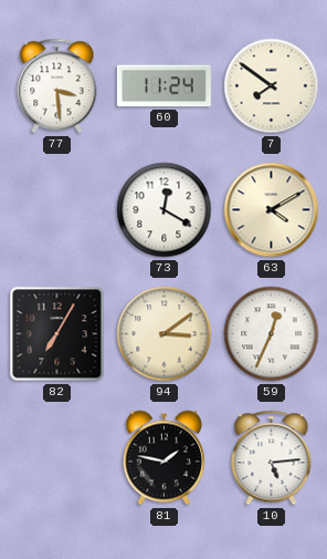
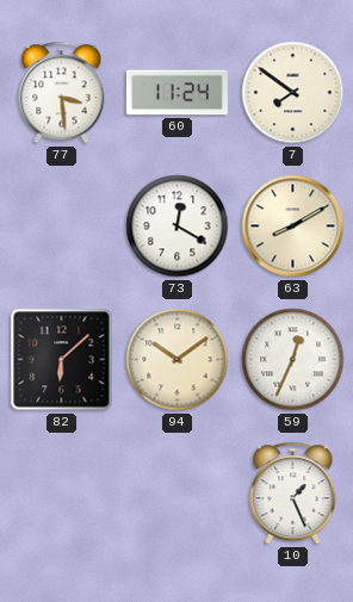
63: 4:10 -> 8:10
82: 7:05 -> 6:08
94: 3:09 -> 10:09
81: 1:47 -> none
10: 5:14 -> 1:26
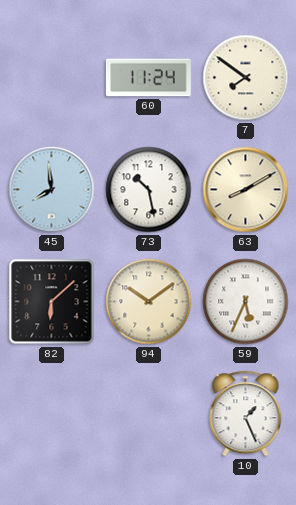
77: 3:29 -> none
45: none -> 7:59
73: 12:20 -> 10:28
59: 12:34 -> 5:34
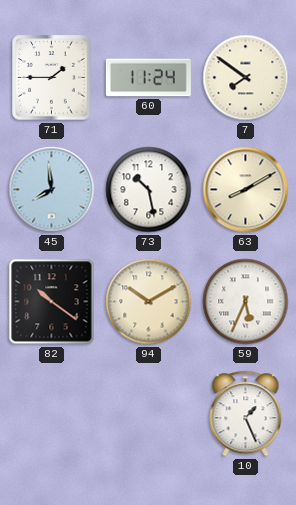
71: none -> 1:45
82: 6:08 -> 10:21
94: 10:09 -> 10:10
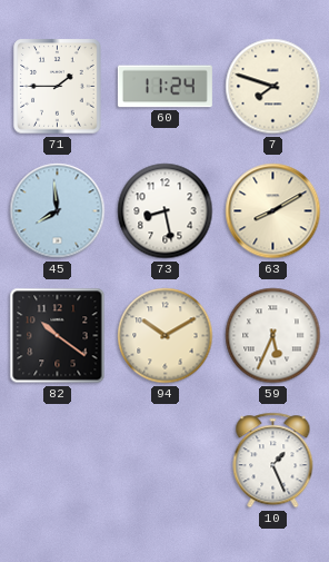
7: 7:51 -> 7:48
73: 10:28 -> 8:28
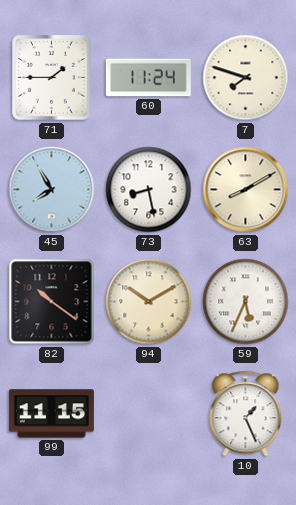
45: 7:59 -> 7:55
99: none -> 11:15
